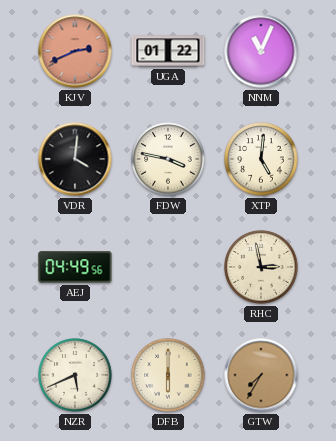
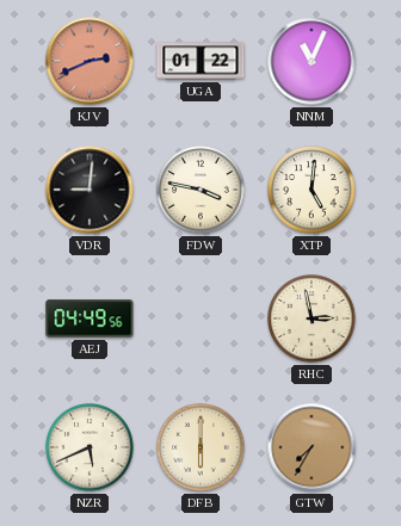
VDR: 4:01 -> 9:01
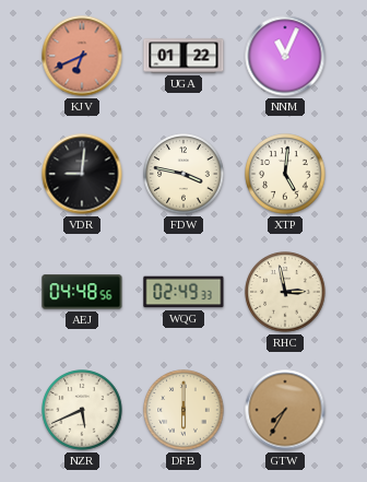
KJV: 2:41 -> 6:41
AEJ: 04:49 -> 04:48
WQG: none -> 02:49
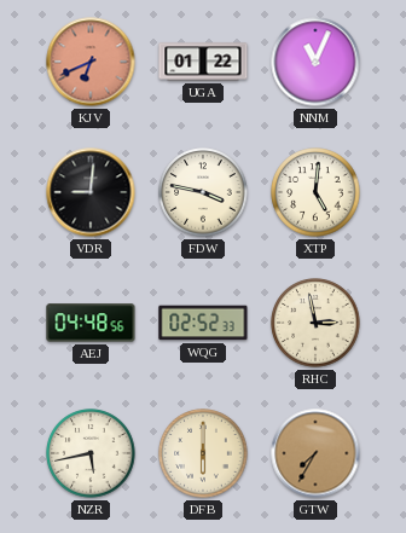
WQG: 02:49 -> 02:52
NZR: 5:41 -> 5:43
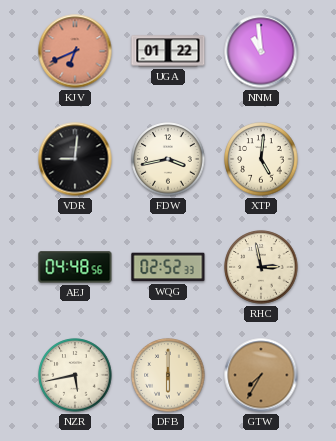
NNM: 11:04 -> 10:59
FDW: 3:47 -> 3:43
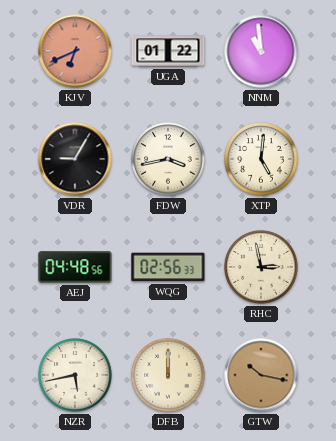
VDR: 9:01 -> 9:05
WQG: 02:52 -> 02:56
DFB: 6:00 -> 12:00
GTW: 7:35 -> 10:17
